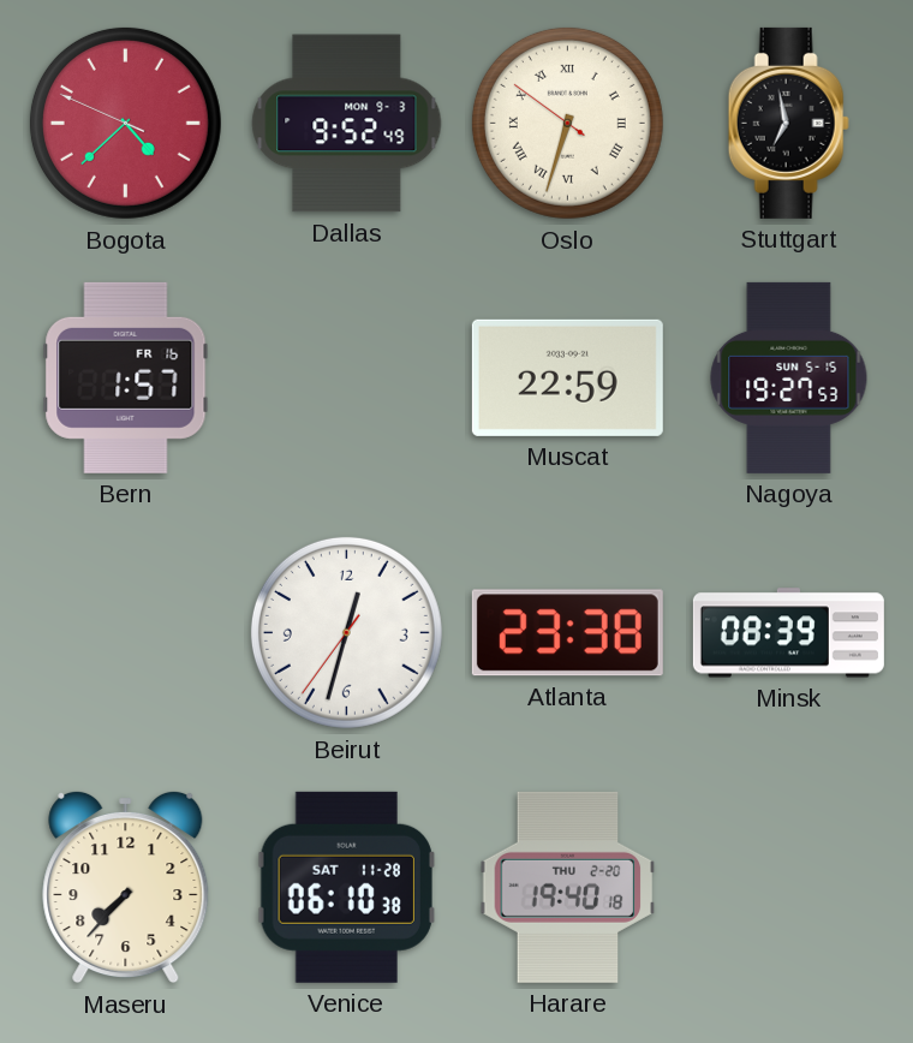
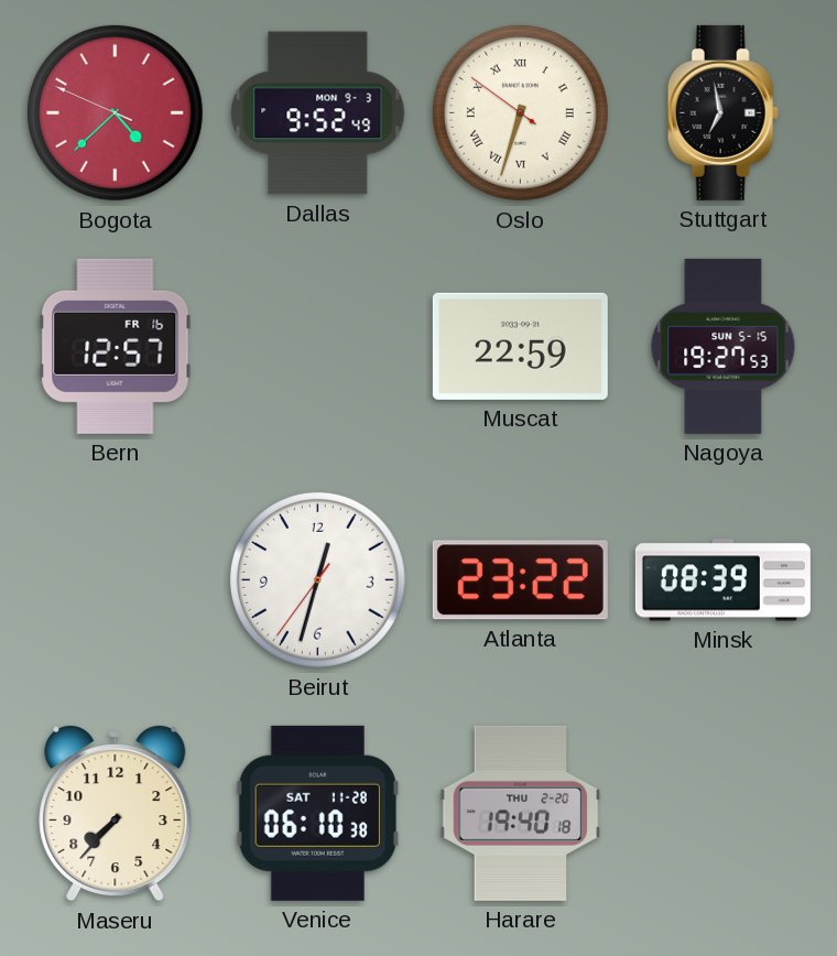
Bern: 1:57 -> 12:57
Atlanta: 23:38 -> 23:22
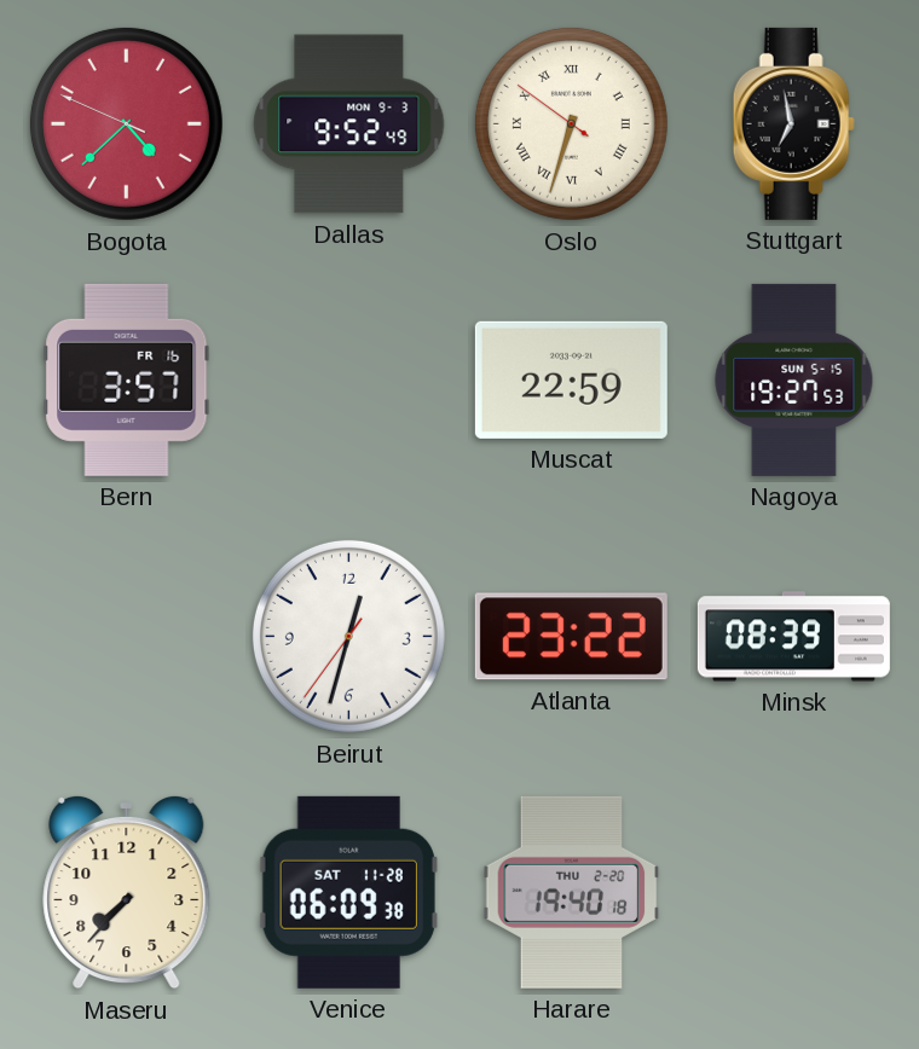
Bern: 12:57 -> 3:57
Venice: 06:10 -> 06:09
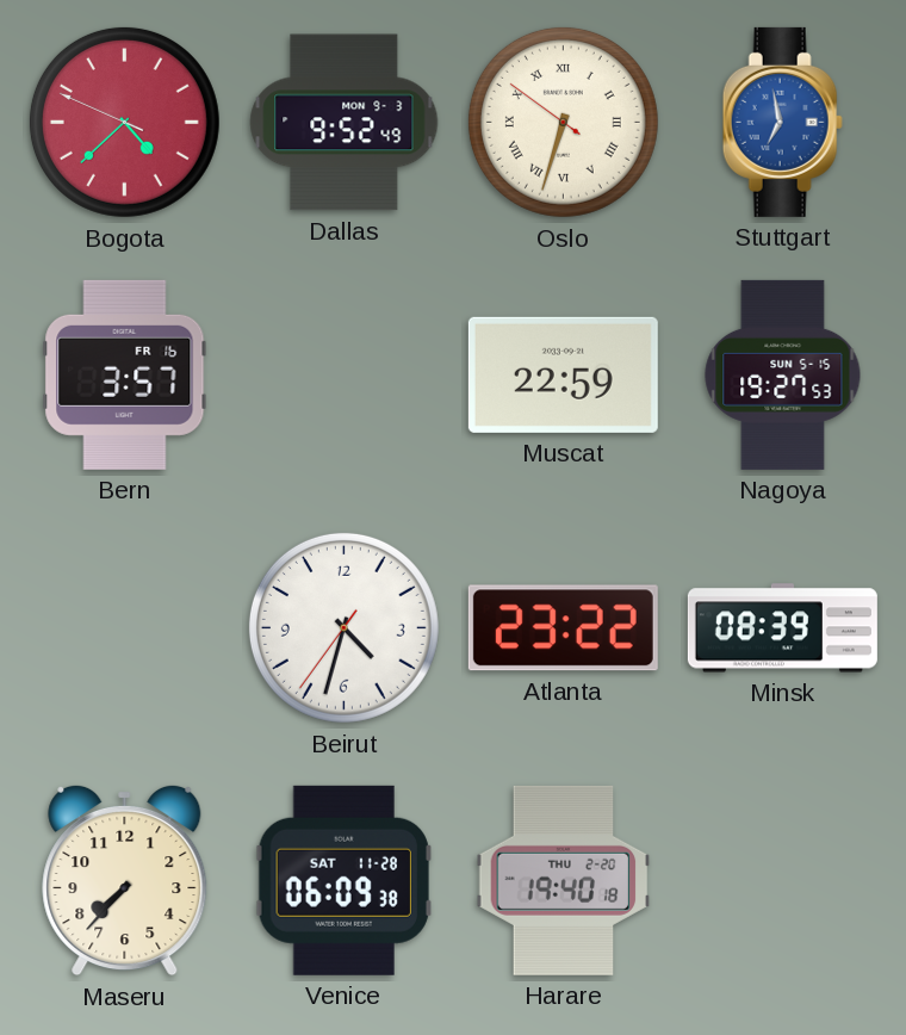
Stuttgart dial: black -> blue
Beirut: 12:32 -> 4:32
